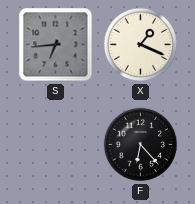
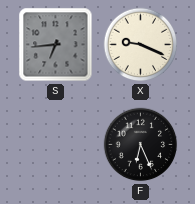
X: 1:19 -> 9:19
F: 6:23 -> 6:26
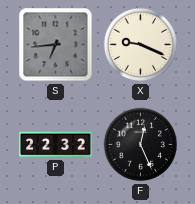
P: none -> 22:32
F: 6:26 -> 12:26
